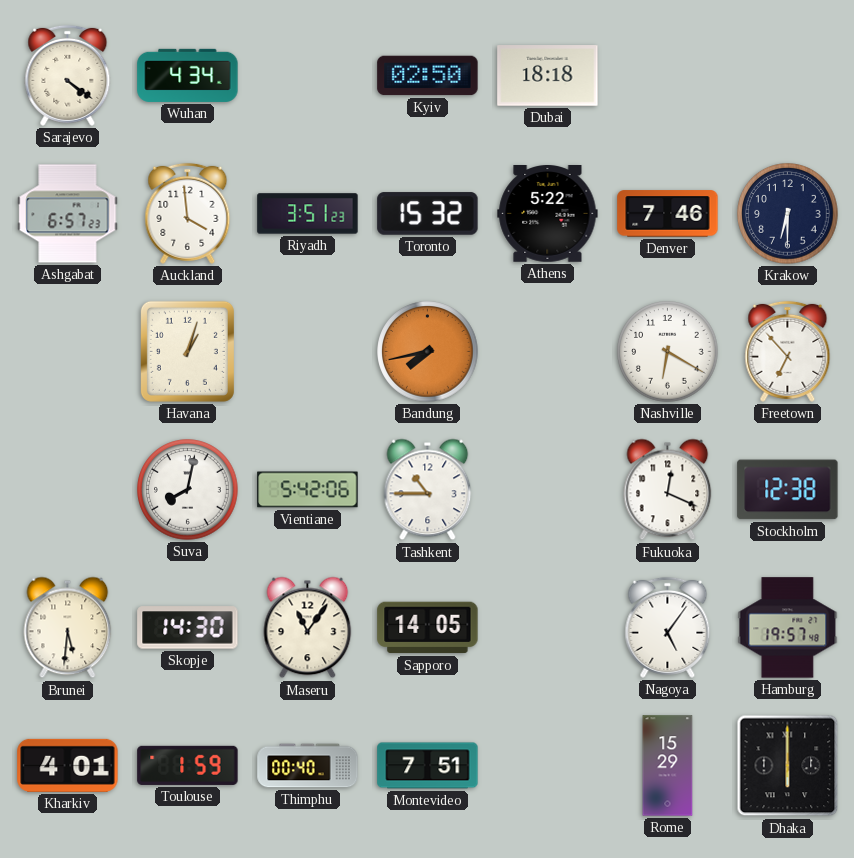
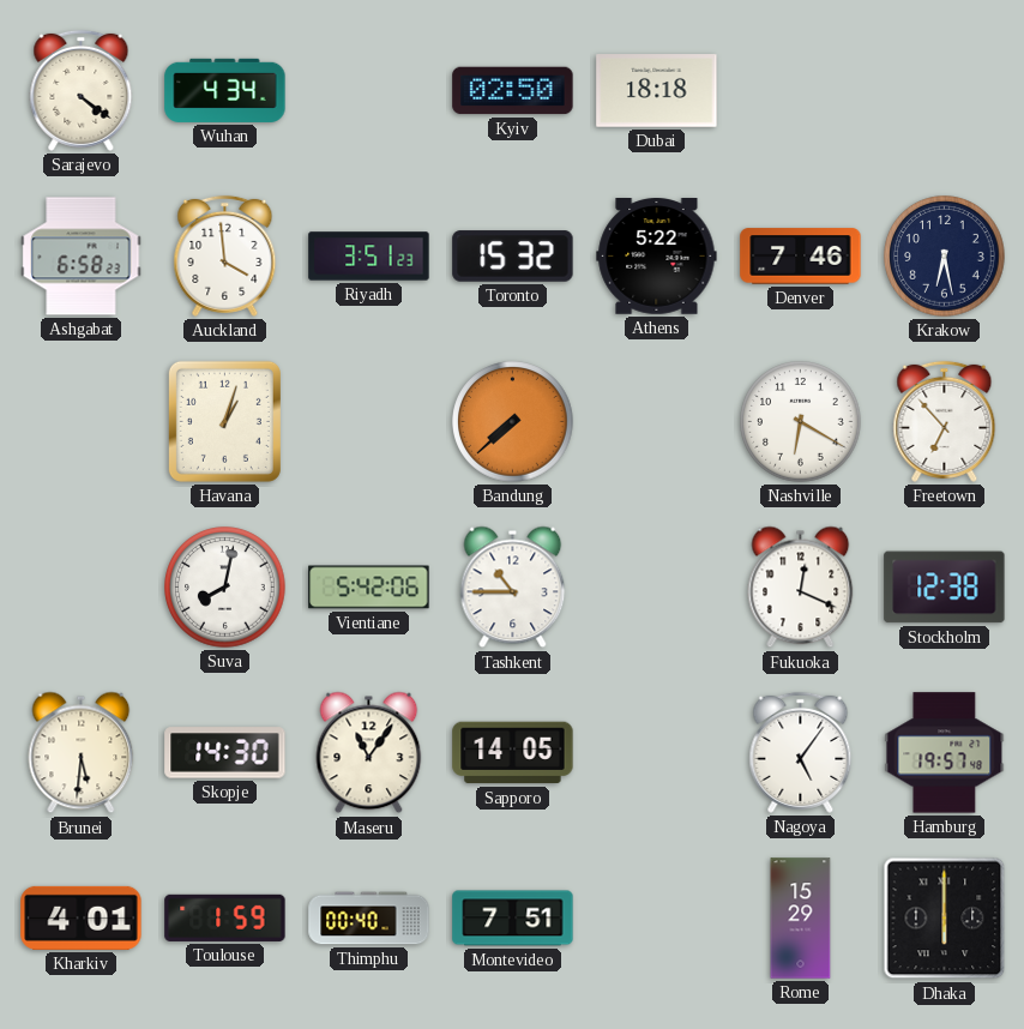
Ashgabat: 6:57 -> 6:58
Krakow: 6:30 -> 6:28
Bandung: 7:43 -> 7:38
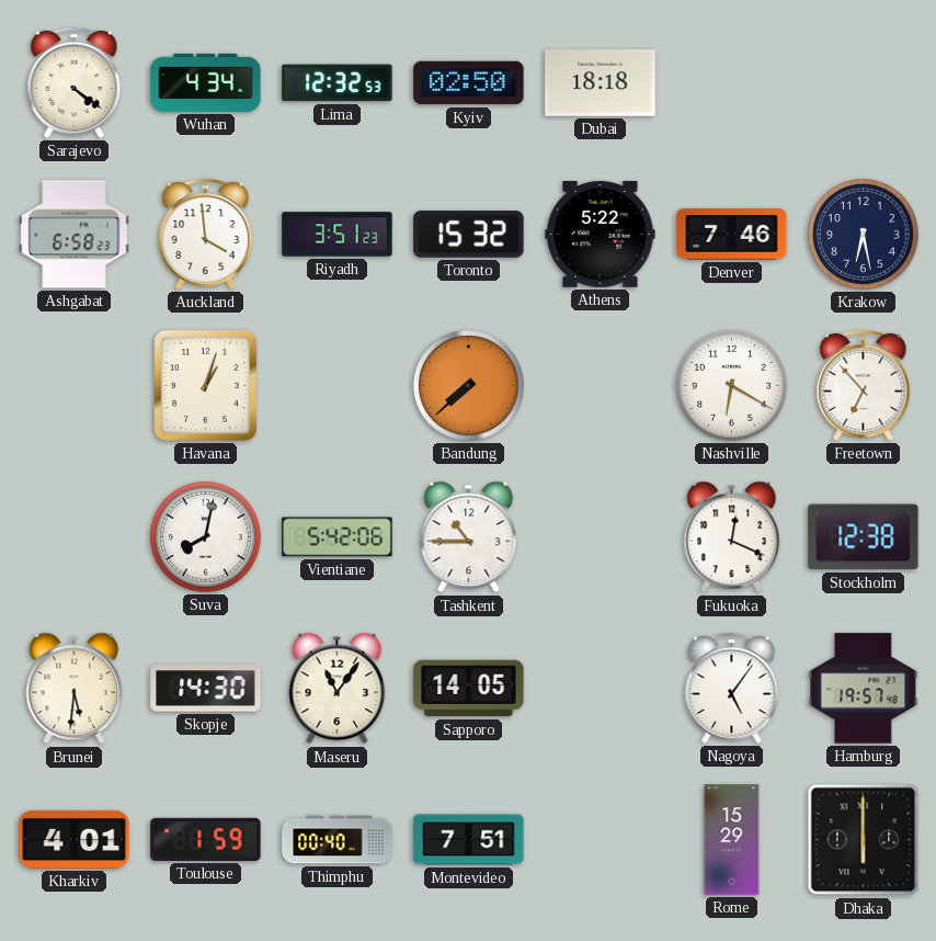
Lima: none -> 12:32
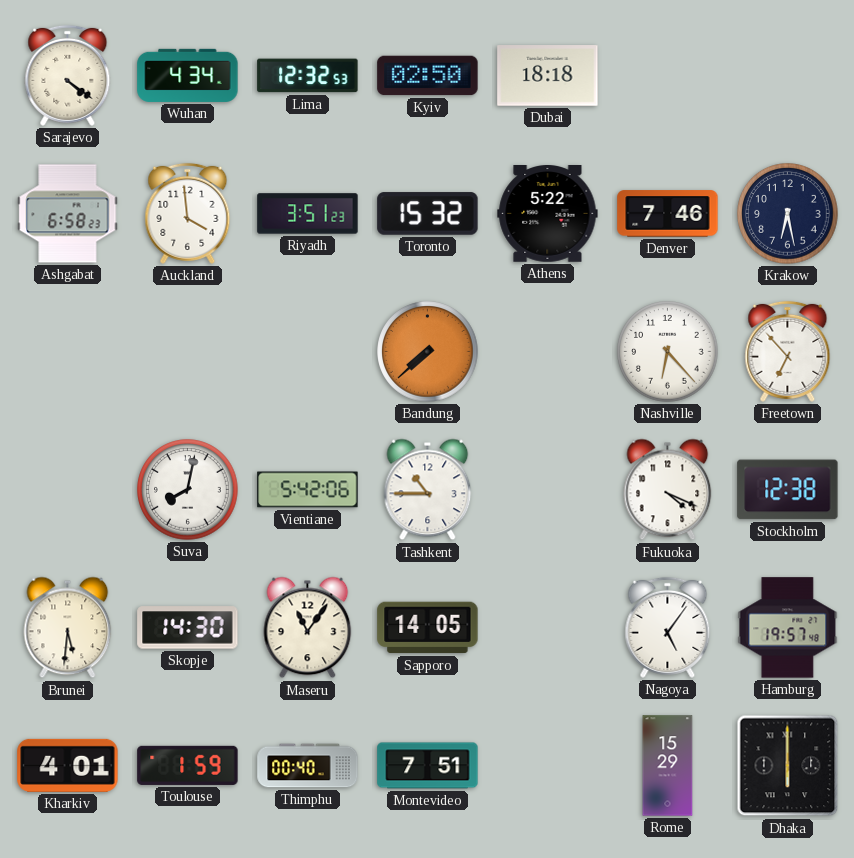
Havana: 1:03 -> none
Nashville: 6:20 -> 6:23
Fukuoka: 12:19 -> 4:19
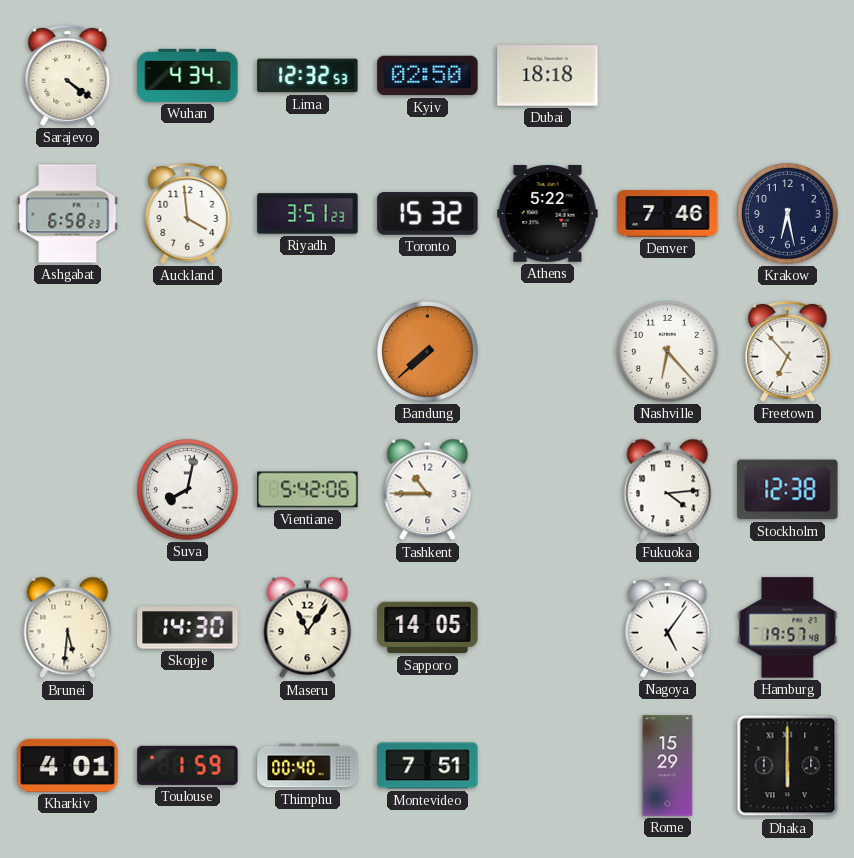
Fukuoka: 4:19 -> 4:14
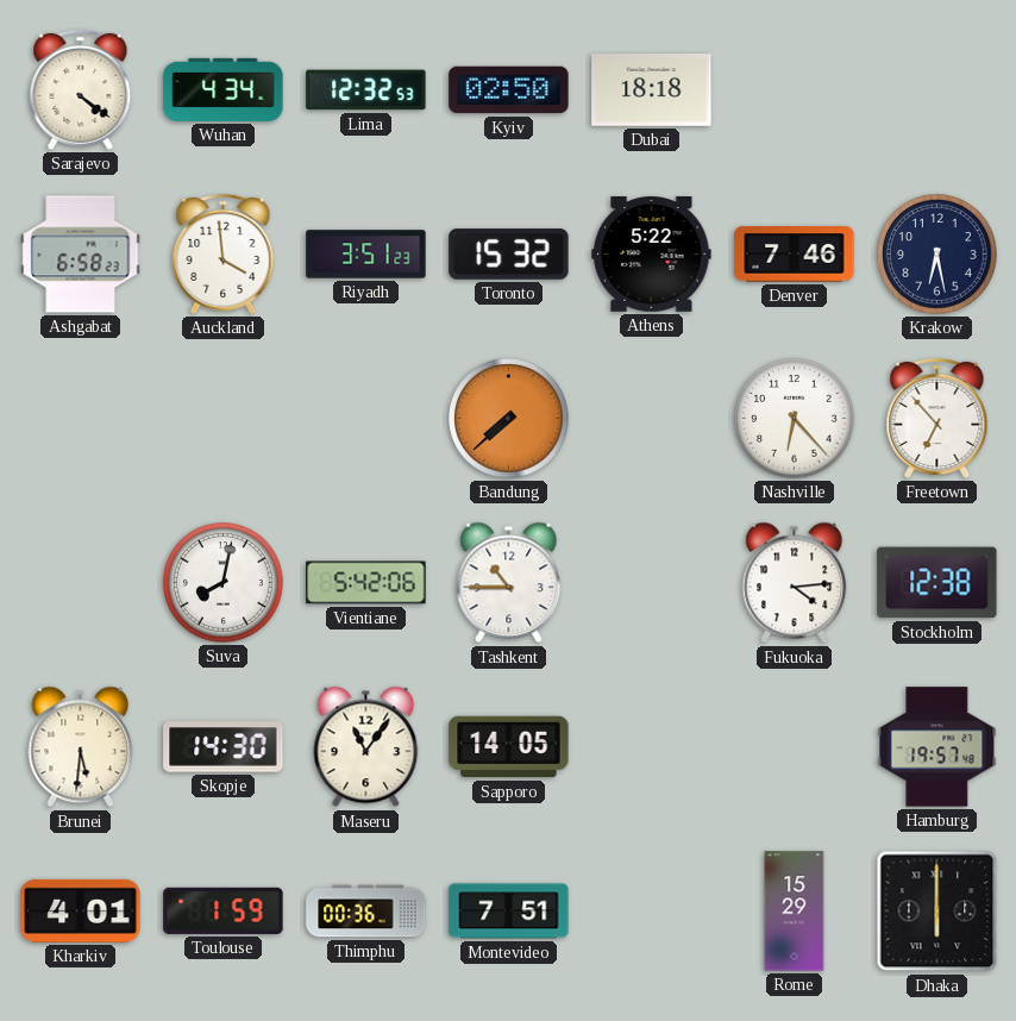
Nagoya: 5:06 -> none
Thimphu: 00:40 -> 00:36
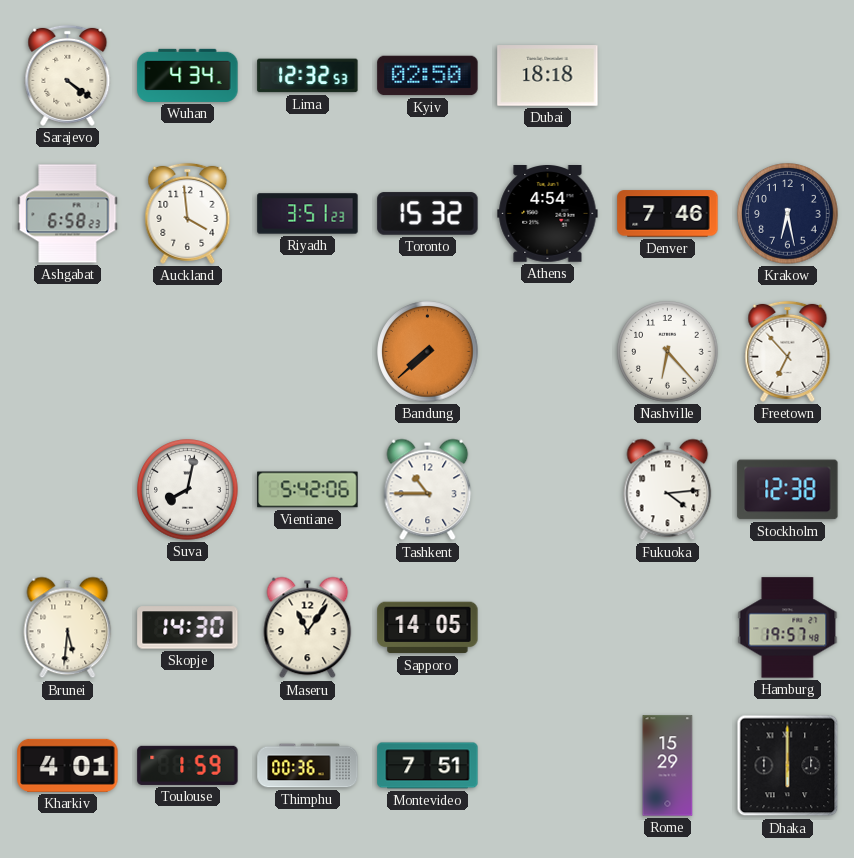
Athens: 5:22 -> 4:54
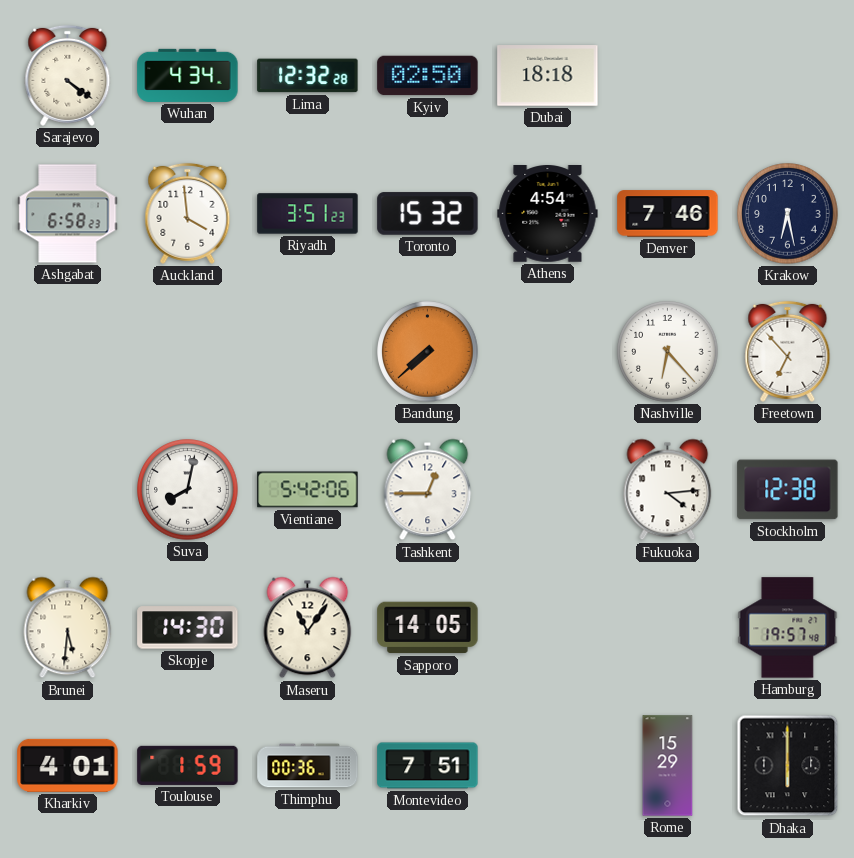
Lima: 12:32:53 -> 12:32:28
Tashkent: 10:45 -> 12:45
